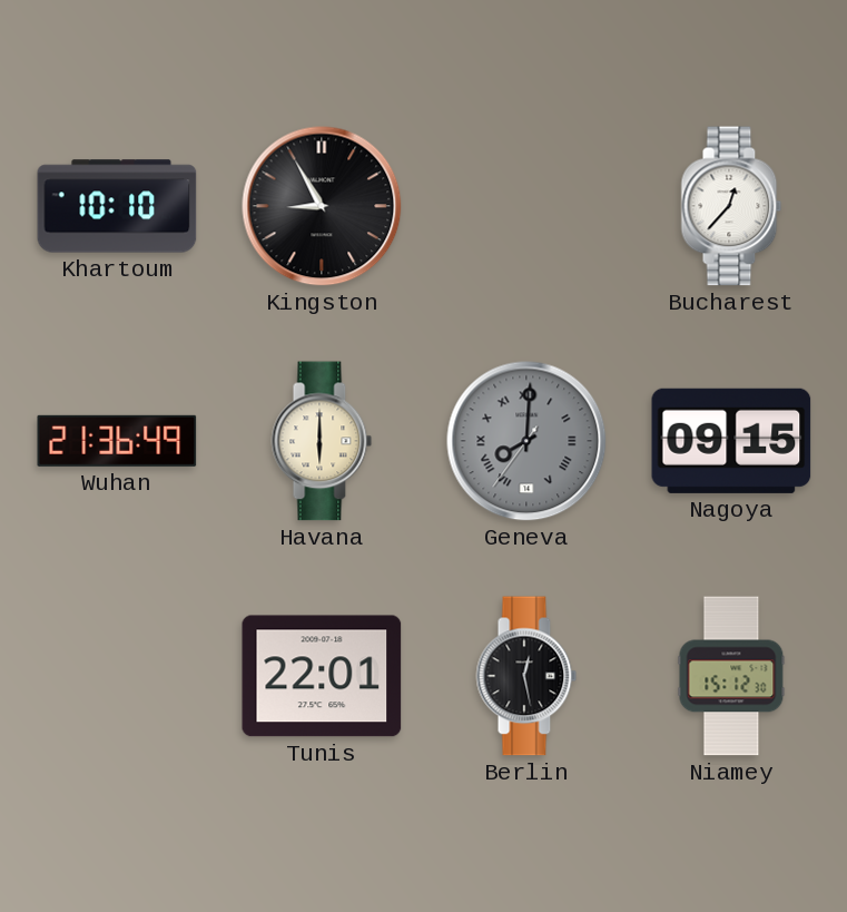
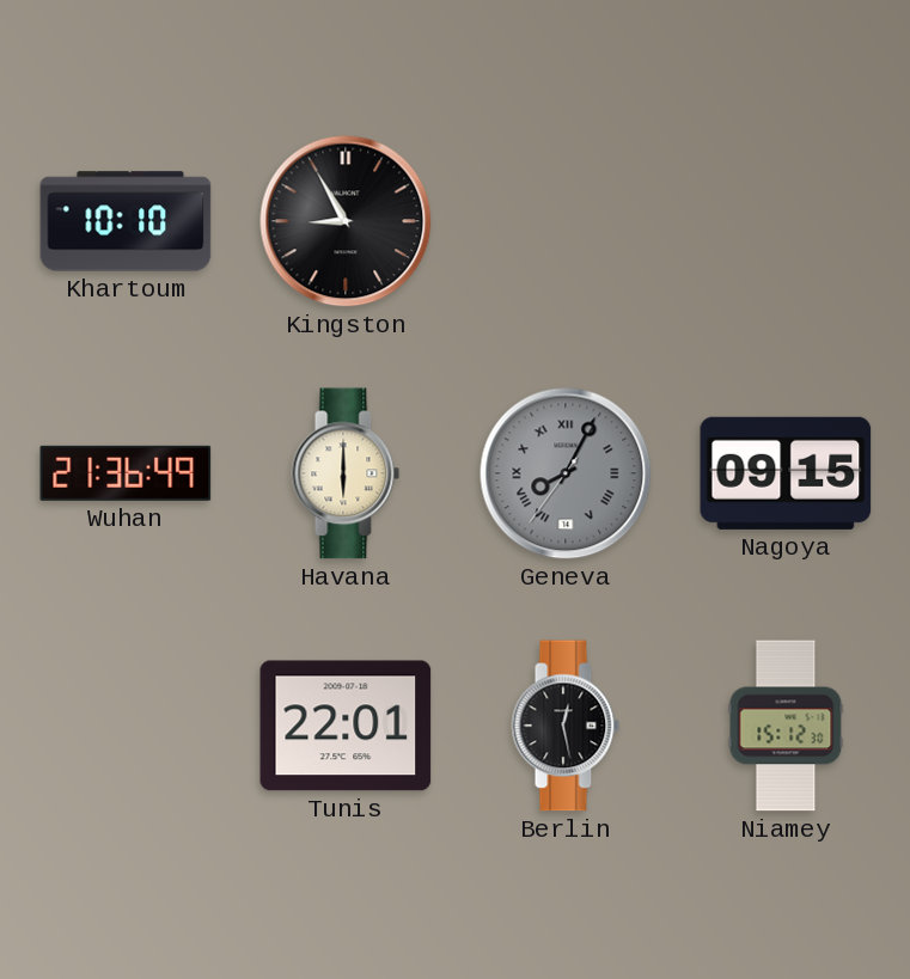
Bucharest: 12:37 -> none
Geneva: 8:00 -> 8:04
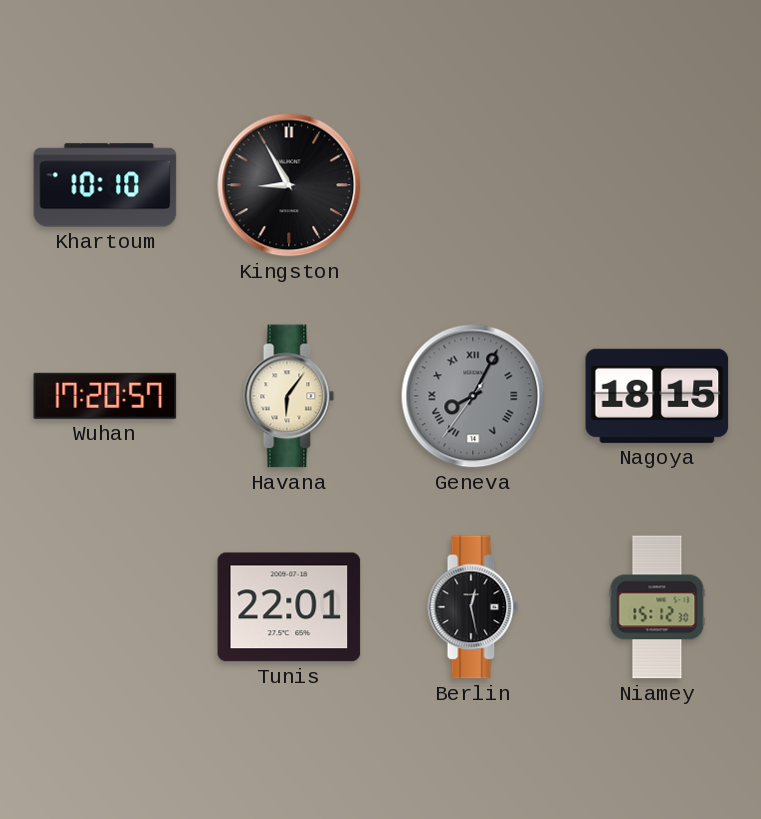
Wuhan: 21:36 -> 17:20
Havana: 6:00 -> 6:06
Nagoya: 09:15 -> 18:15
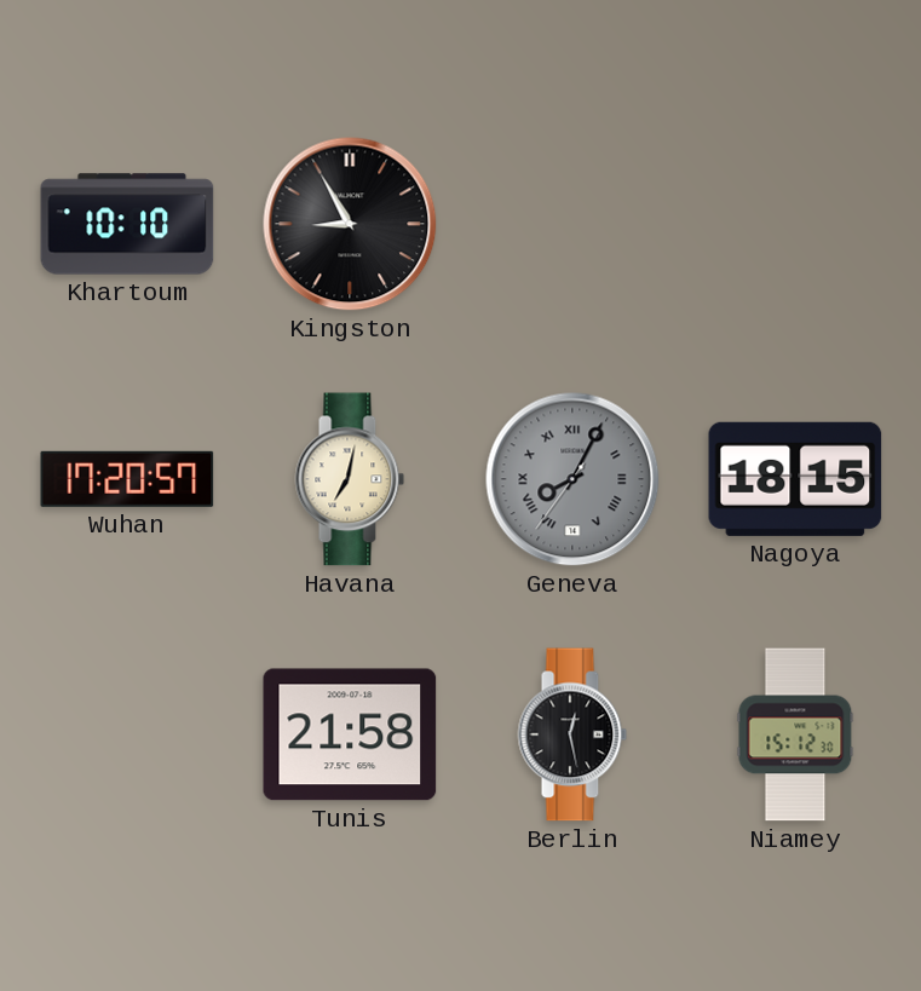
Havana: 6:06 -> 7:02
Tunis: 22:01 -> 21:58
